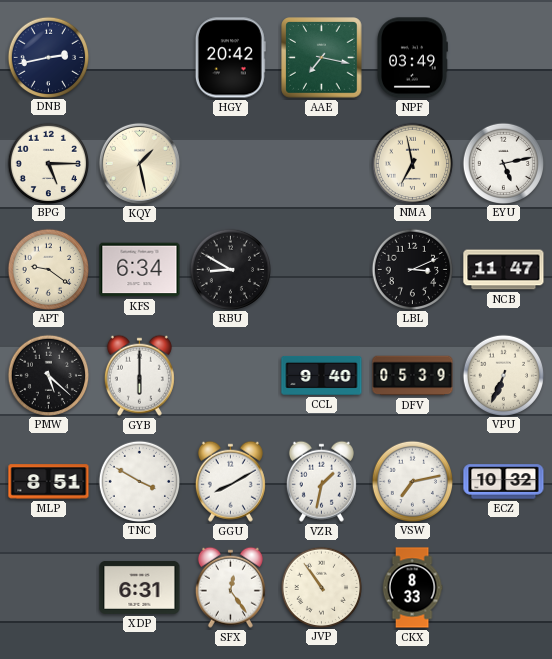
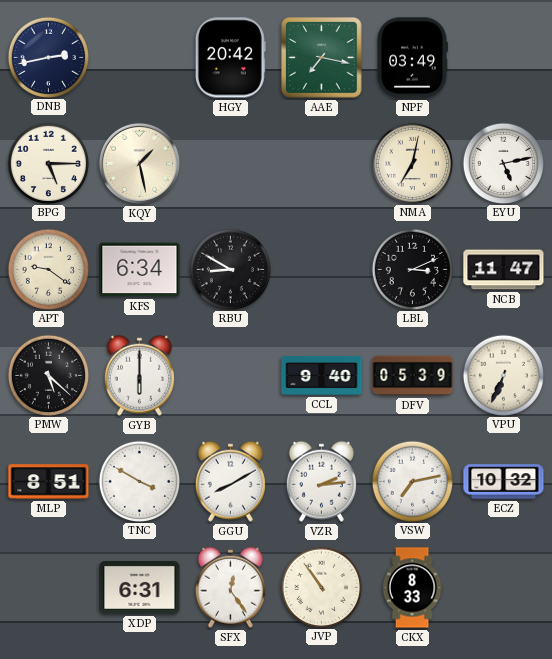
NMA: 6:58 -> 7:02
VZR: 1:32 -> 2:14
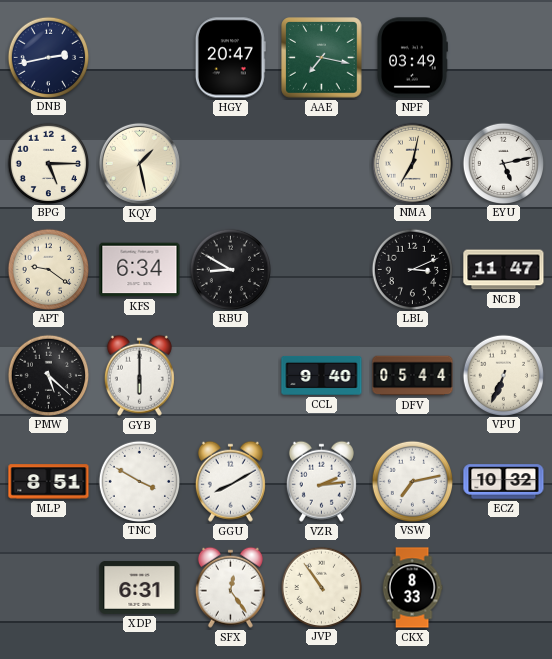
HGY: 20:42 -> 20:47
DFV: 05:39 -> 05:44
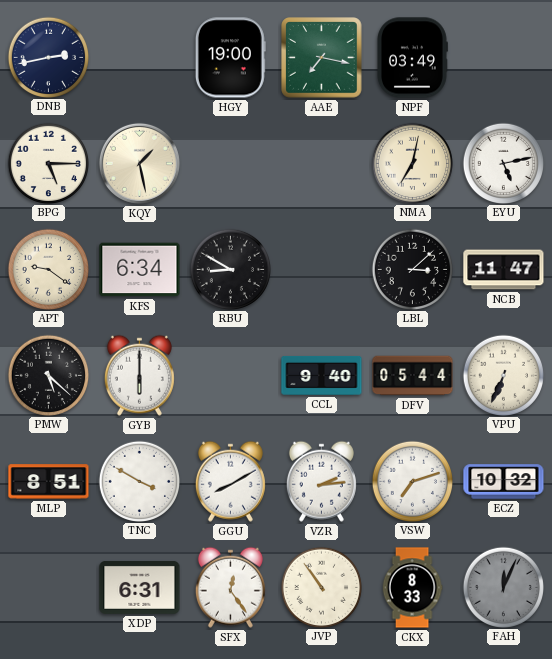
HGY: 20:47 -> 19:00
LBL: 3:11 -> 3:08
VSW: 7:13 -> 7:12
FAH: none -> 12:04
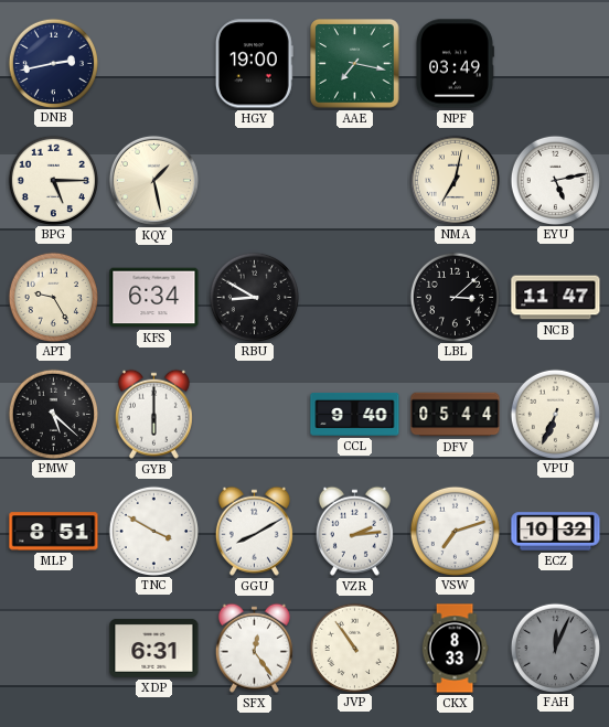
APT: 9:21 -> 9:25
